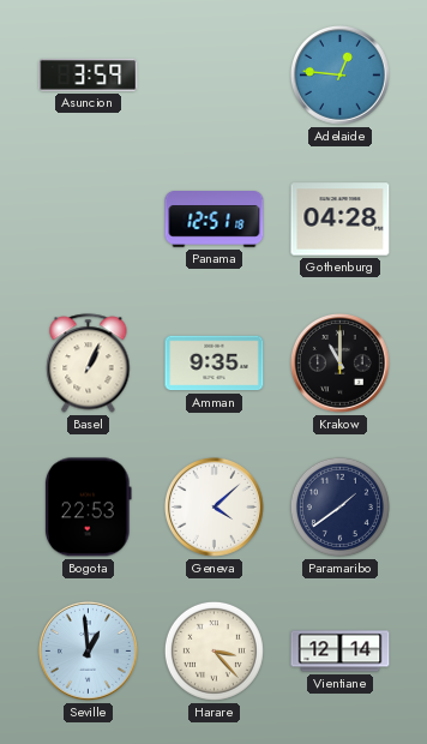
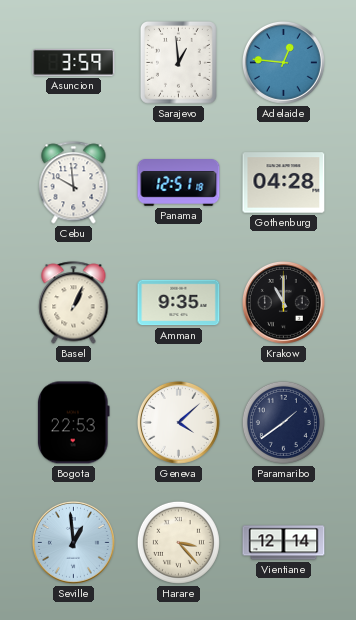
Sarajevo: none -> 12:59
Cebu: none -> 9:59
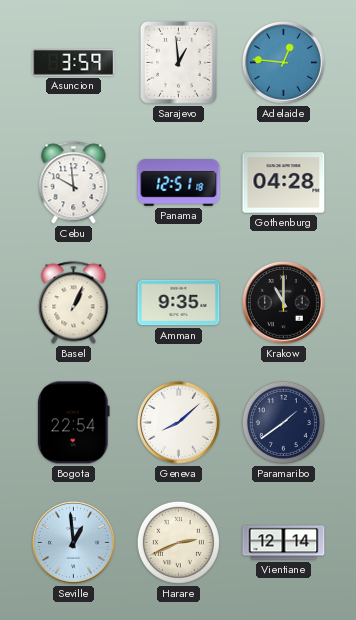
Bogota: 22:53 -> 22:54
Geneva: 4:08 -> 8:08
Harare: 3:23 -> 2:41
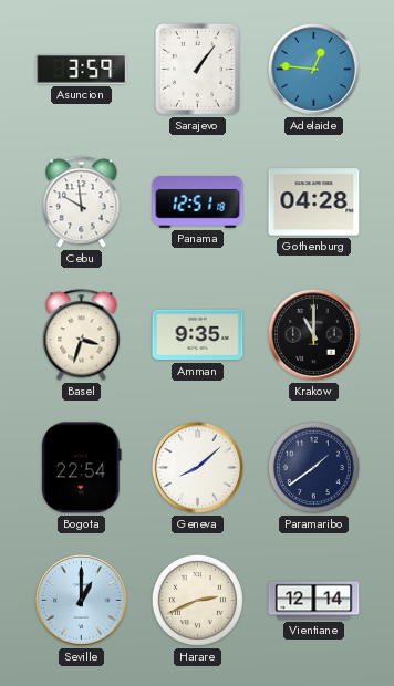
Sarajevo: 12:59 -> 1:06
Basel: 1:04 -> 3:33
Seville: 12:59 -> 1:00
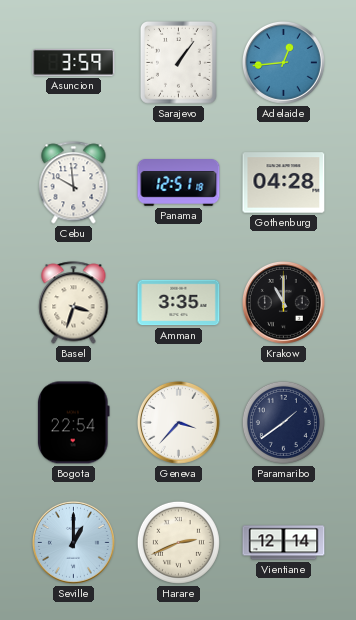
Adelaide: 12:46 -> 12:44
Amman: 9:35 -> 3:35
Geneva: 8:08 -> 3:37
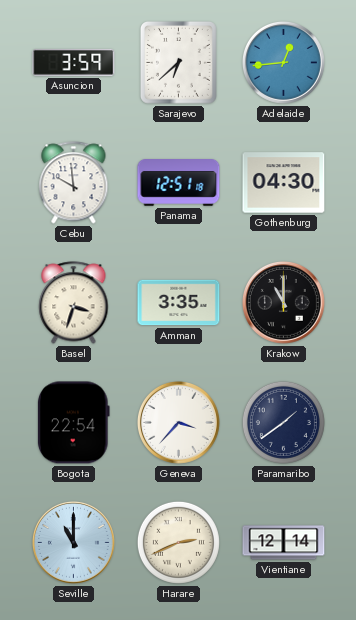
Sarajevo: 1:06 -> 6:38
Gothenburg: 04:28 -> 04:30
Seville: 1:00 -> 11:00
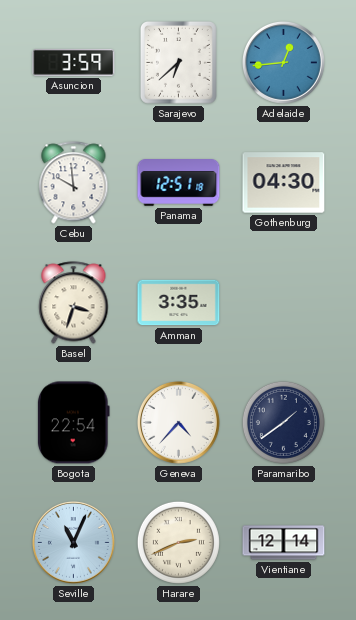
Krakow: 11:00 -> none
Geneva: 3:37 -> 4:37
Seville: 11:00 -> 11:04
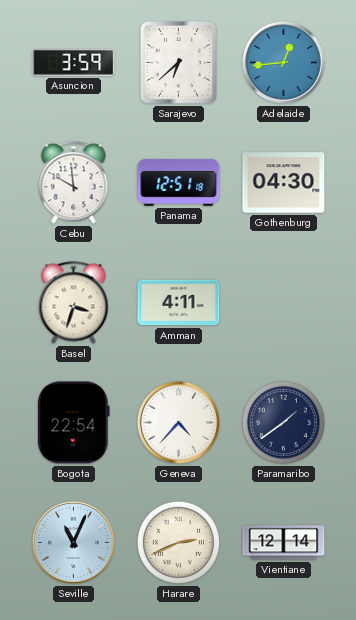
Amman: 3:35 -> 4:11
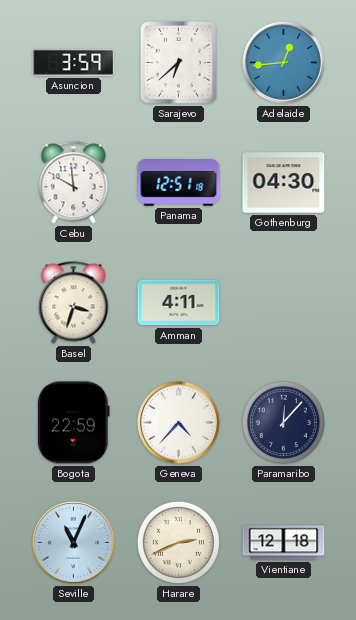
Bogota: 22:54 -> 22:59
Paramaribo: 1:39 -> 12:07
Vientiane: 12:14 -> 12:18
